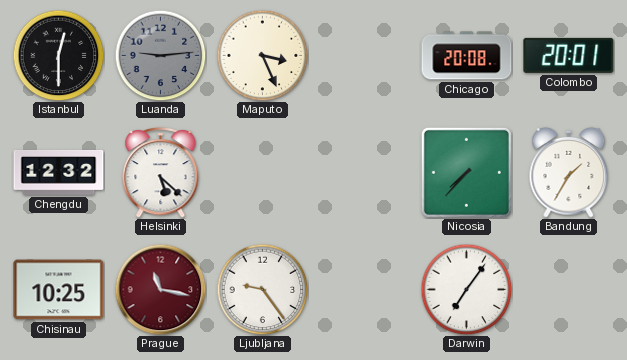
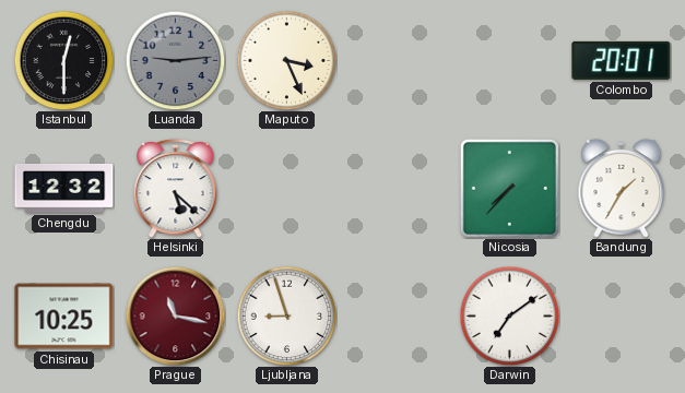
Chicago: 20:08 -> none
Ljubljana: 9:24 -> 8:57
Darwin: 7:06 -> 7:09
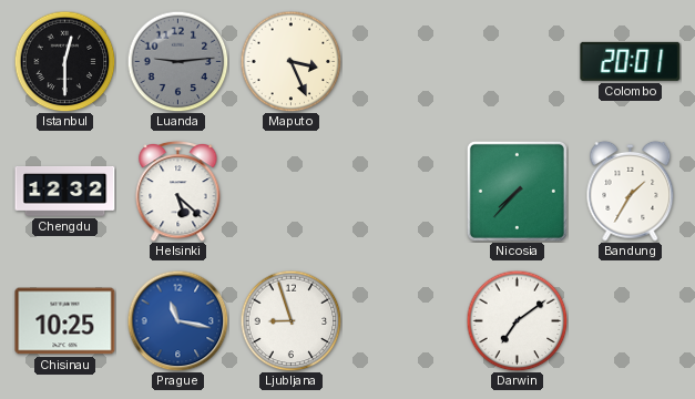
Prague dial: burgundy -> blue
